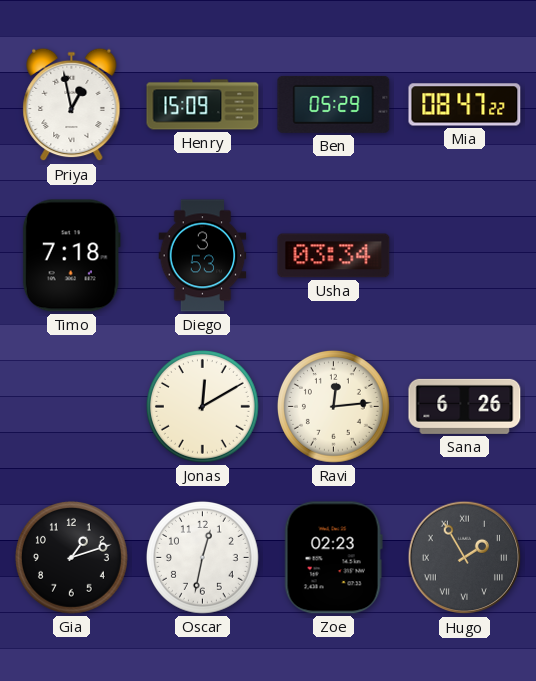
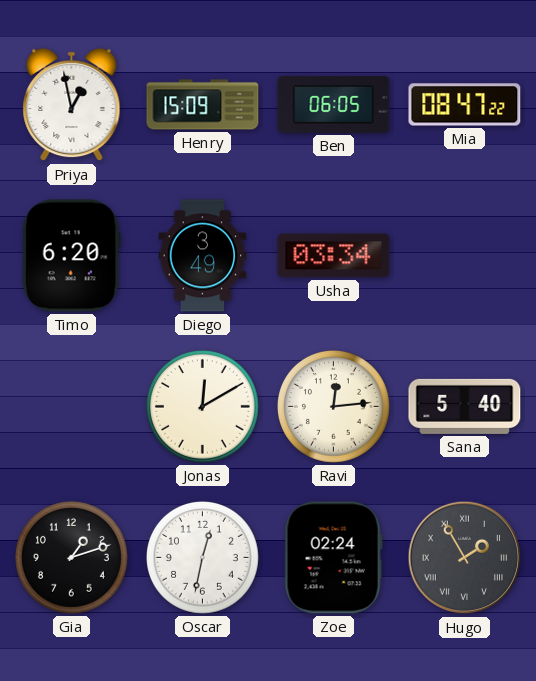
Ben: 05:29 -> 06:05
Timo: 7:18 -> 6:20
Diego: 3:53 -> 3:49
Sana: 6:26 -> 5:40
Zoe: 02:23 -> 02:24
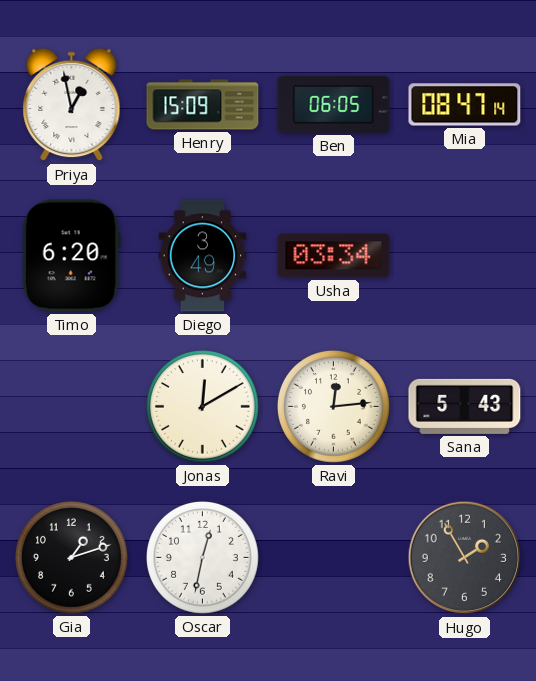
Mia: 08:47:22 -> 08:47:14
Sana: 5:40 -> 5:43
Zoe: 02:24 -> none
Hugo numerals: Roman -> Arabic
